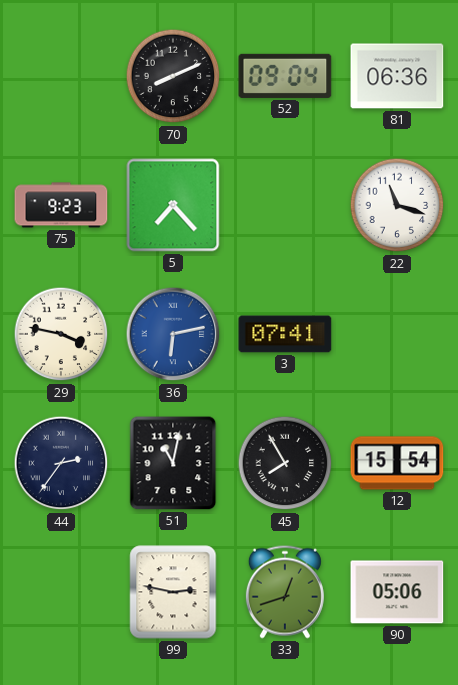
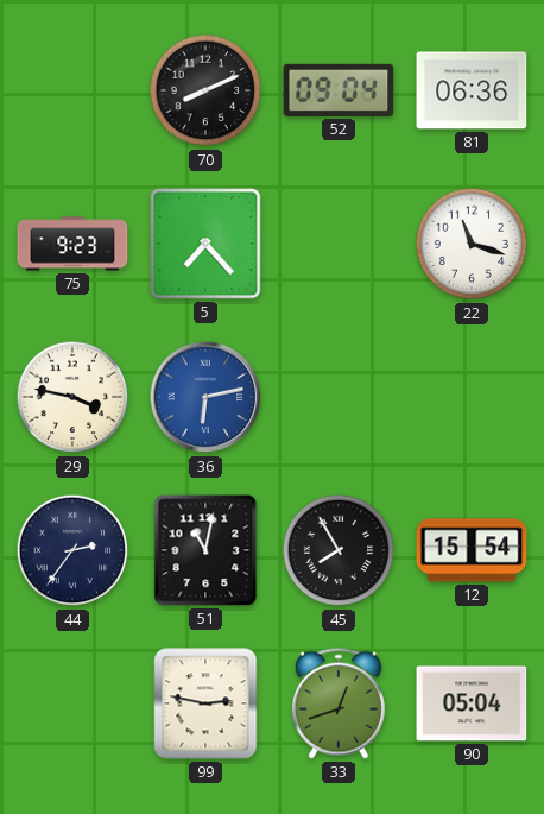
3: 07:41 -> none
90: 05:06 -> 05:04
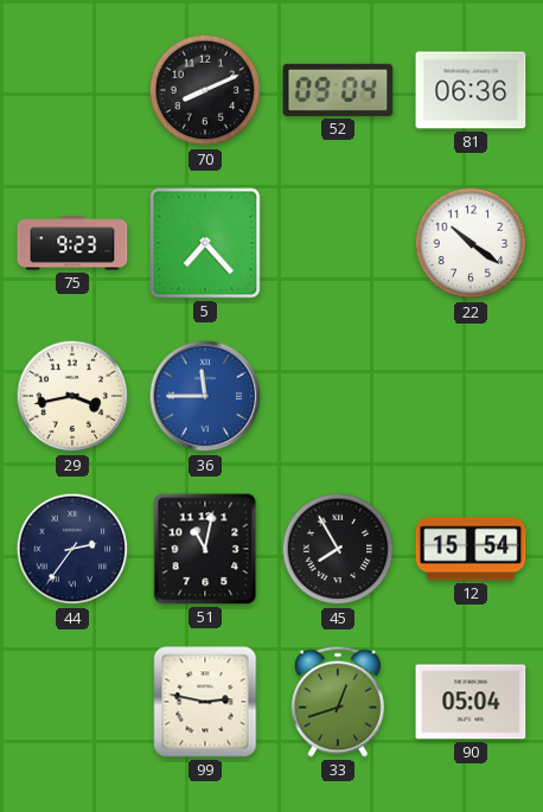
22: 11:18 -> 10:21
29: 3:47 -> 3:43
36: 6:13 -> 11:45
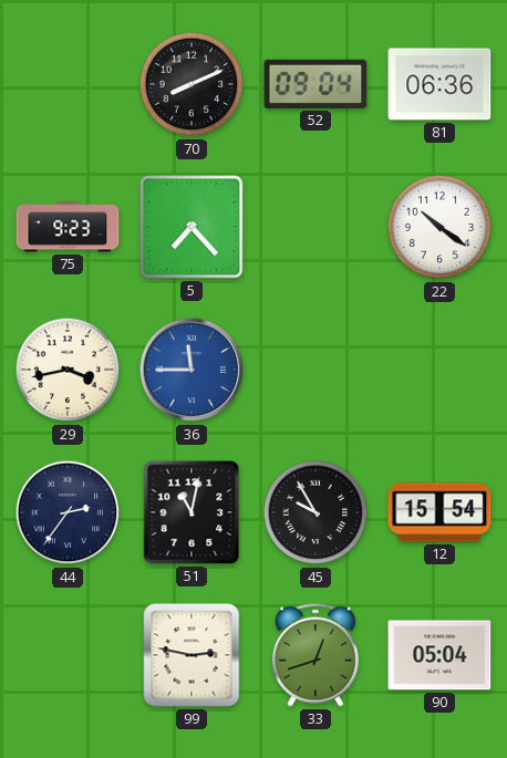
45: 7:55 -> 9:55
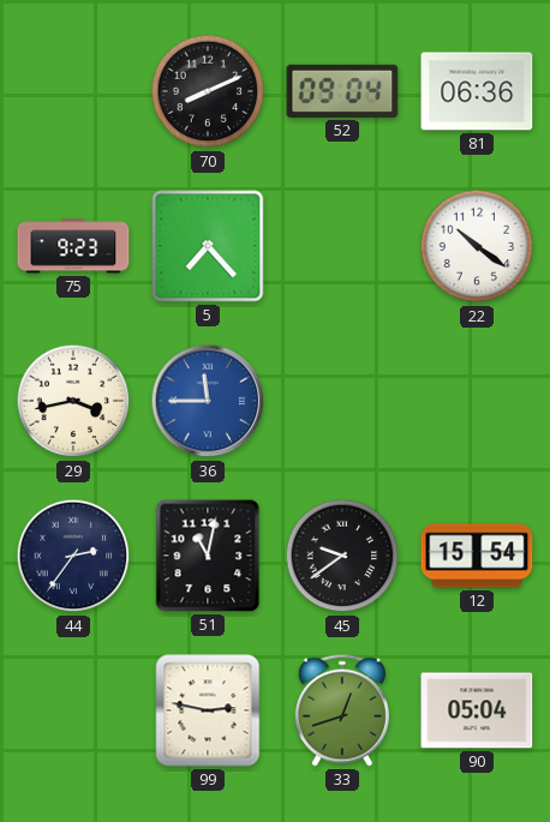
45: 9:55 -> 9:39
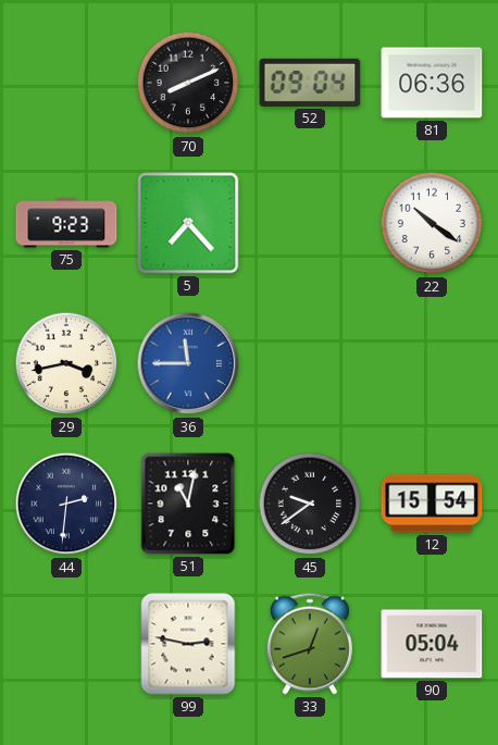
44: 2:36 -> 2:31
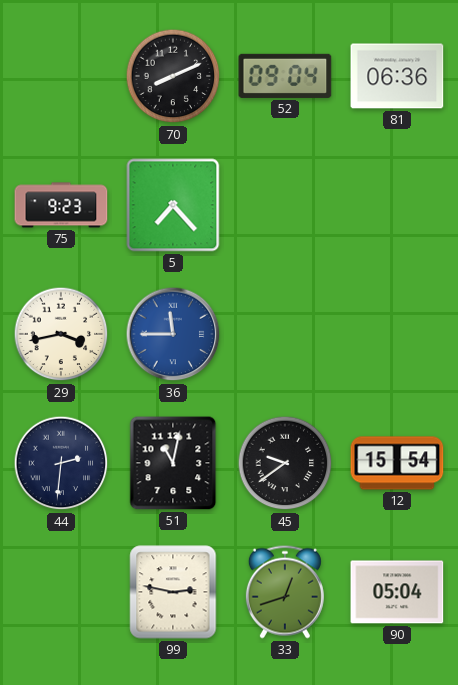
22: 10:21 -> none
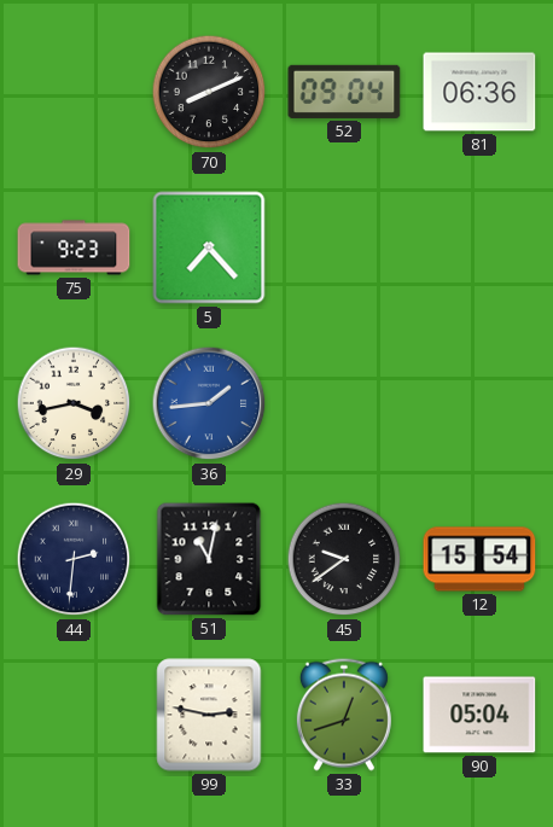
36: 11:45 -> 1:44
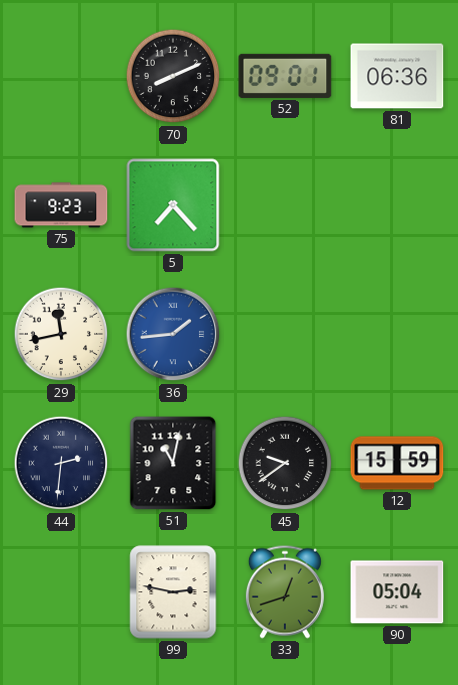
52: 09:04 -> 09:01
29: 3:43 -> 11:43
12: 15:54 -> 15:59
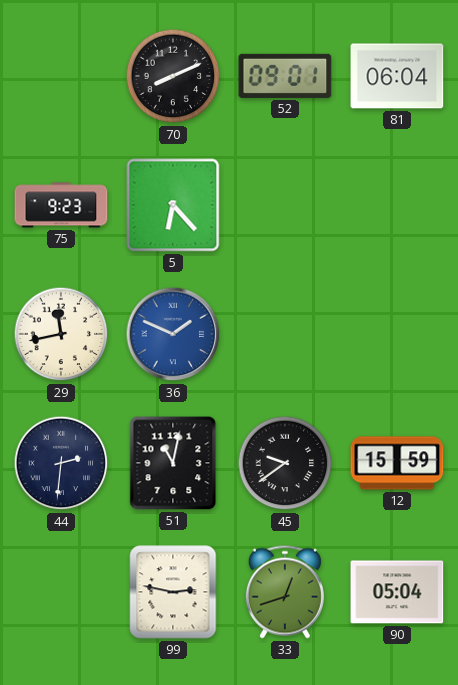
81: 06:36 -> 06:04
5: 7:23 -> 6:23
36: 1:44 -> 1:49
